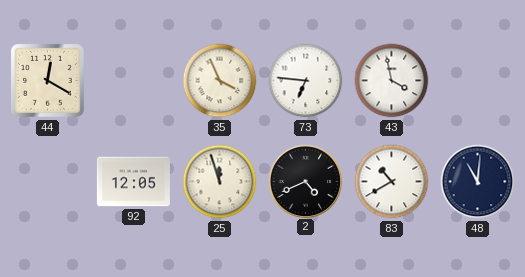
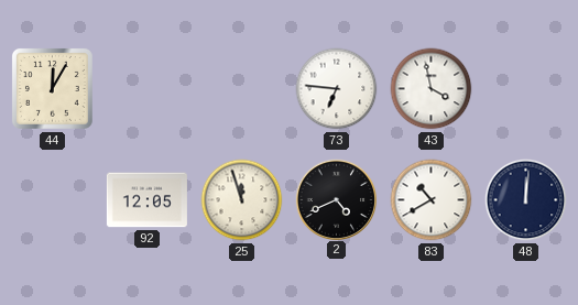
44: 12:20 -> 12:05
35: 3:56 -> none
48: 11:01 -> 12:01
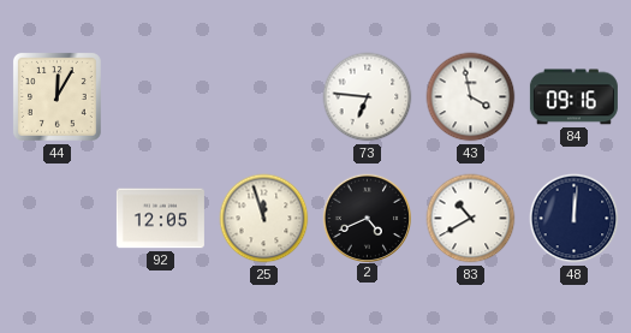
84: none -> 09:16
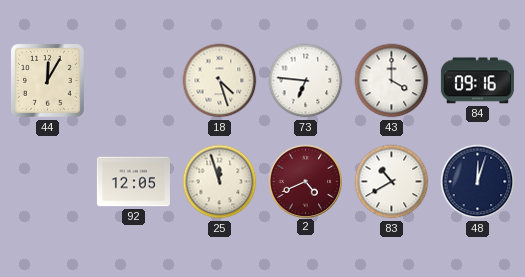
18: none -> 4:27
43: 3:58 -> 4:00
2 dial: black -> burgundy
48: 12:01 -> 12:03
